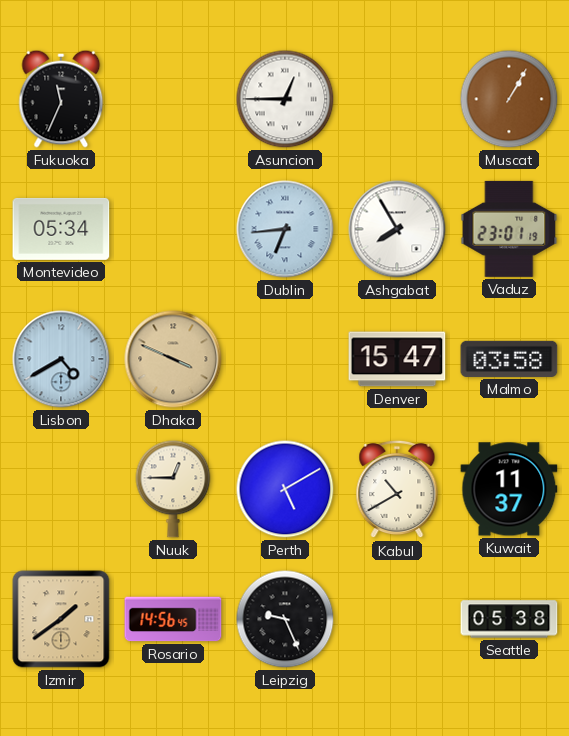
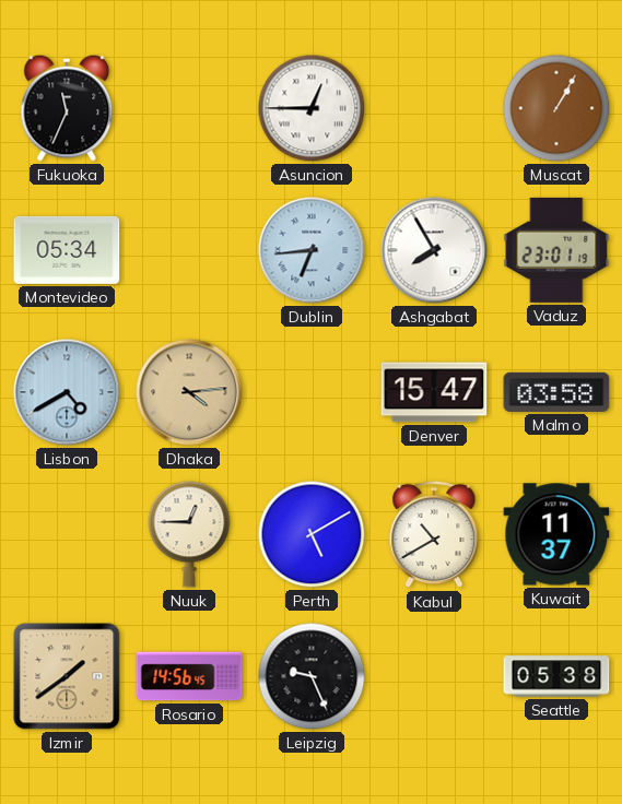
Dhaka: 3:49 -> 4:14
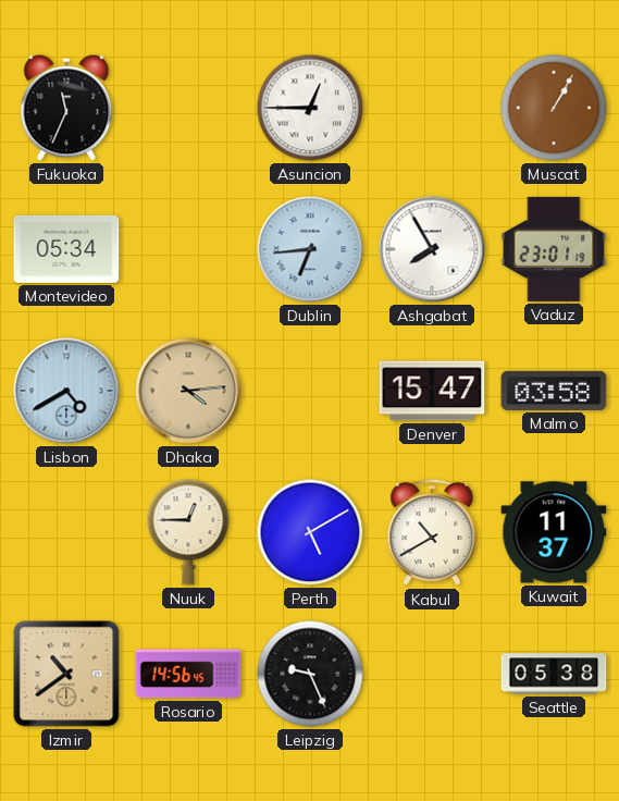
Izmir: 1:39 -> 10:39
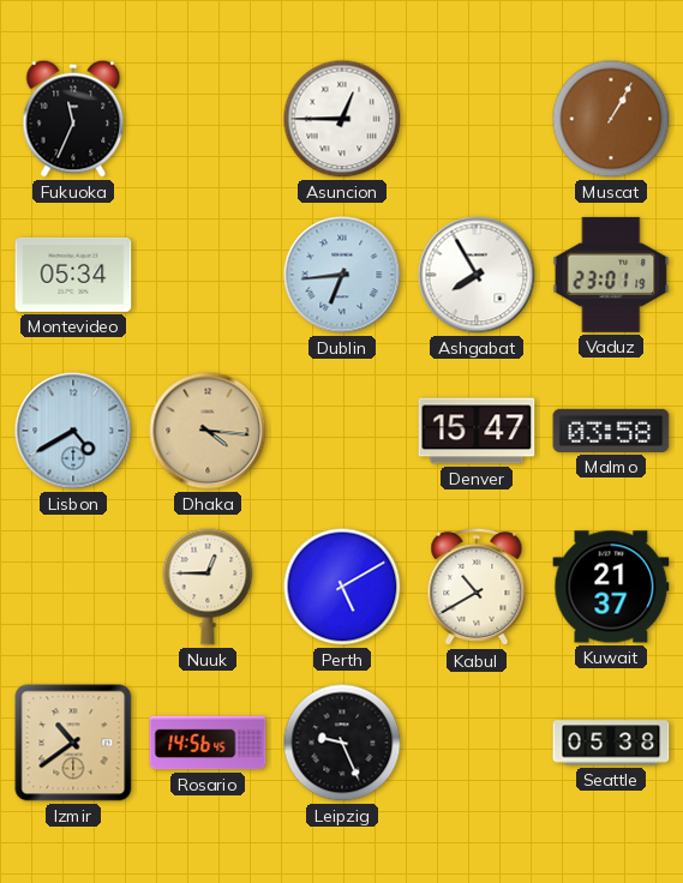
Dhaka: 4:14 -> 4:16
Kuwait: 11:37 -> 21:37
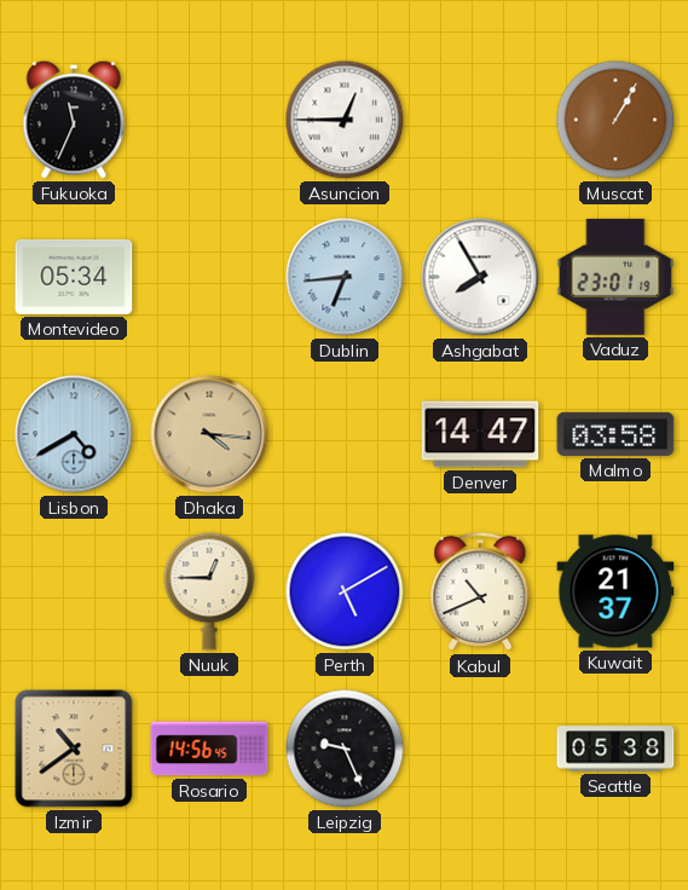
Denver: 15:47 -> 14:47
Kabul: 10:40 -> 10:41
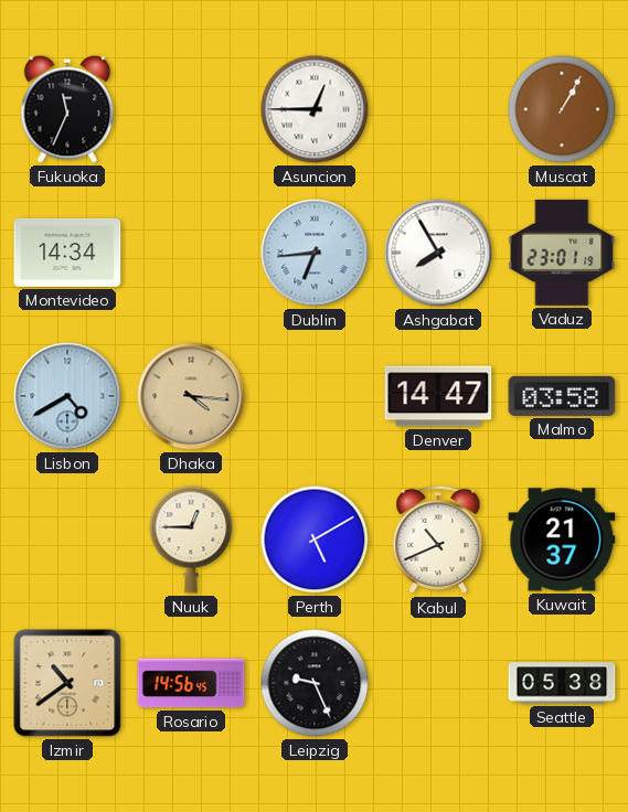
Montevideo: 05:34 -> 14:34
